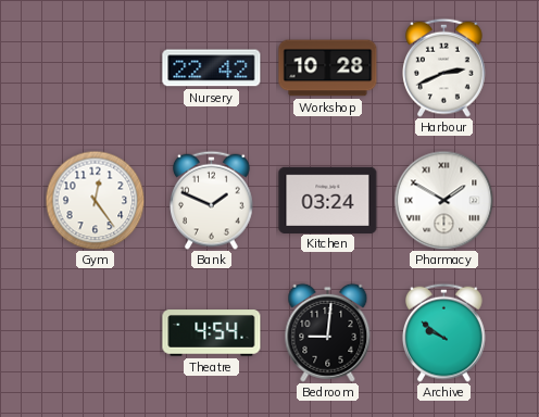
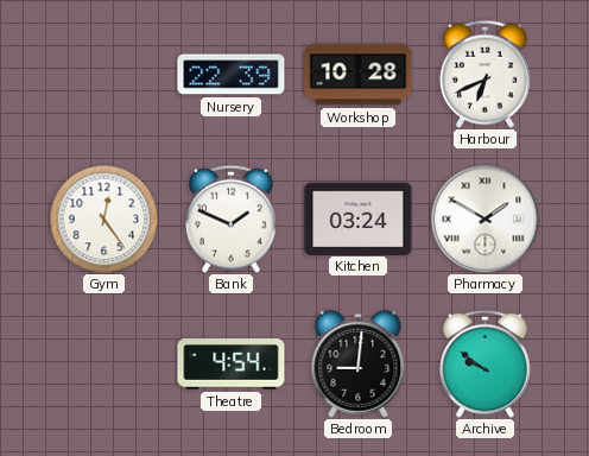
Nursery: 22:42 -> 22:39
Harbour: 2:41 -> 6:41
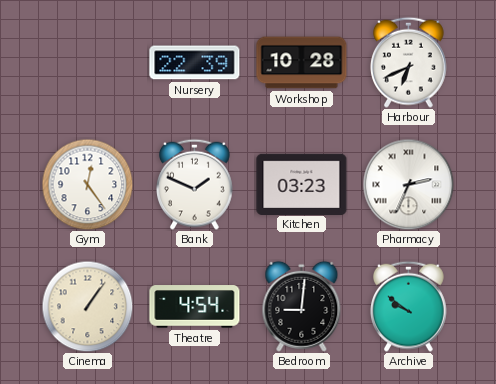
Kitchen: 03:24 -> 03:23
Pharmacy: 1:50 -> 2:34
Cinema: none -> 1:06
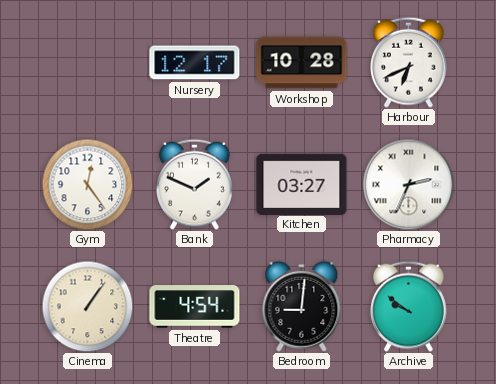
Nursery: 22:39 -> 12:17
Kitchen: 03:23 -> 03:27
